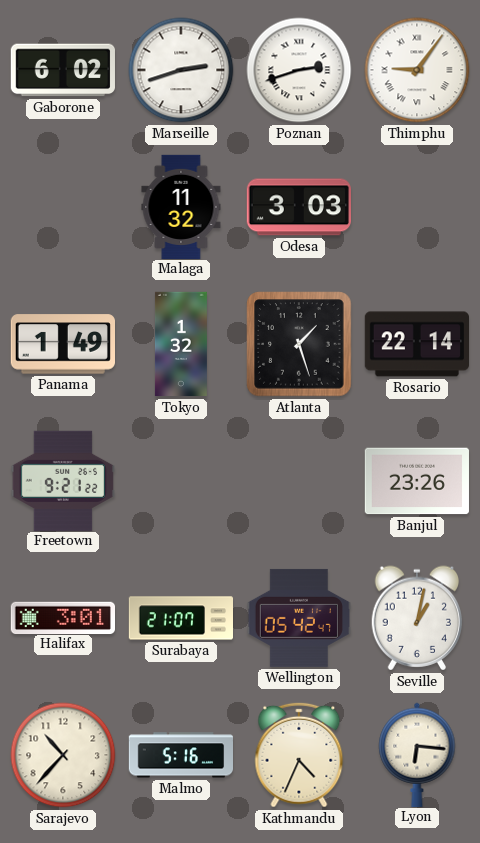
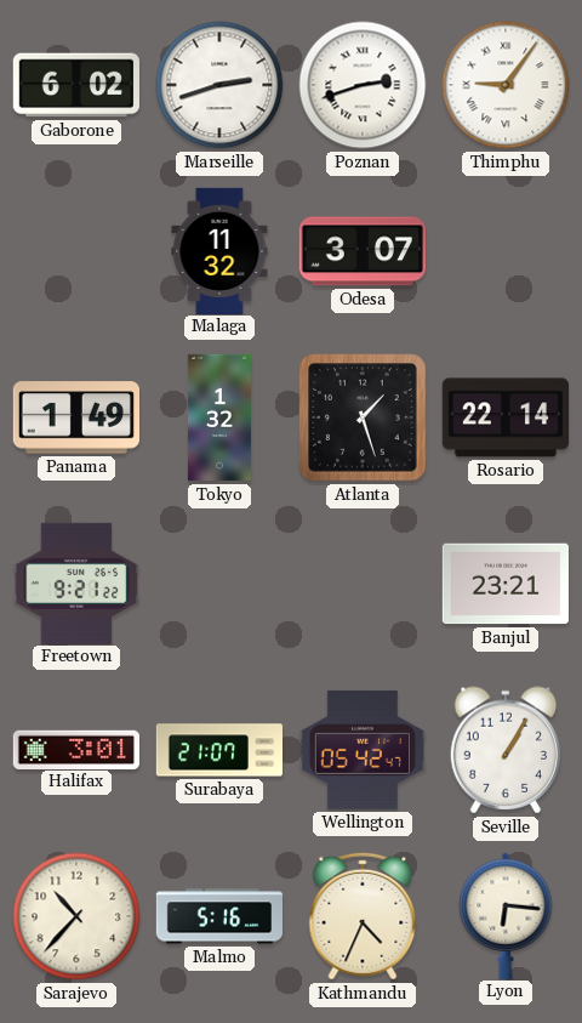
Odesa: 3:03 -> 3:07
Banjul: 23:26 -> 23:21
Seville: 1:02 -> 1:05
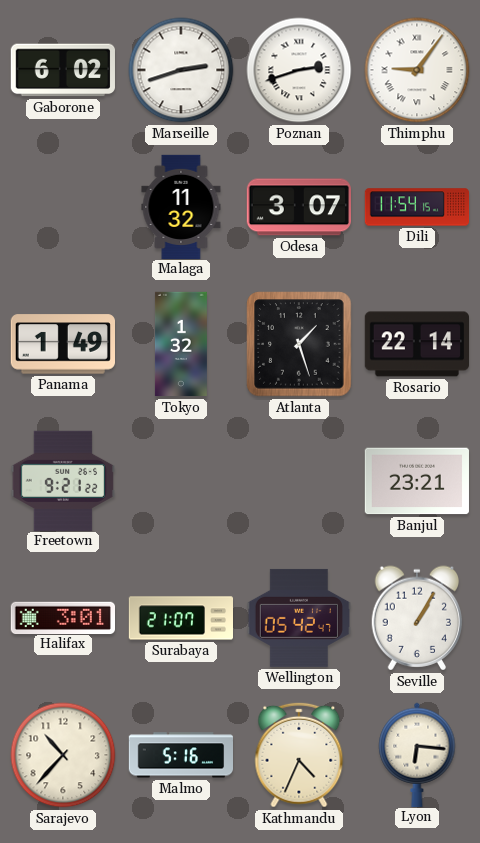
Dili: none -> 11:54
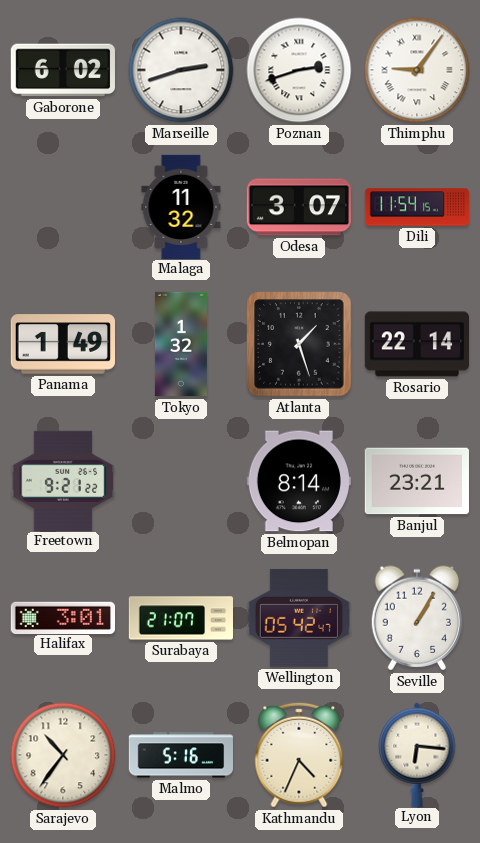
Belmopan: none -> 8:14
Sarajevo: 10:37 -> 10:36
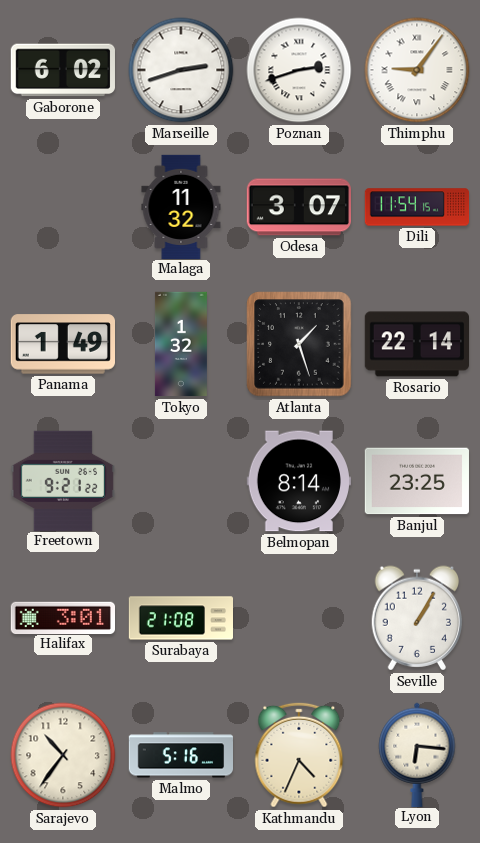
Banjul: 23:21 -> 23:25
Surabaya: 21:07 -> 21:08
Wellington: 05:42 -> none
